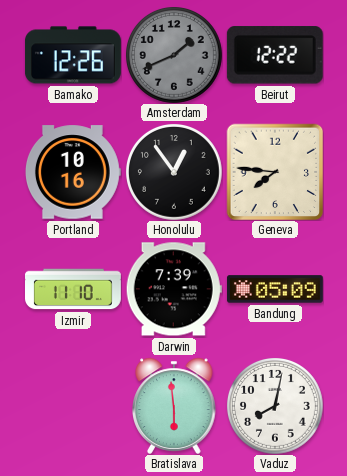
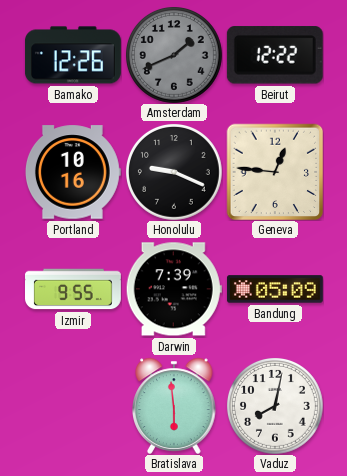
Honolulu: 12:54 -> 9:19
Geneva: 7:46 -> 12:46
Izmir: 11:10 -> 9:55
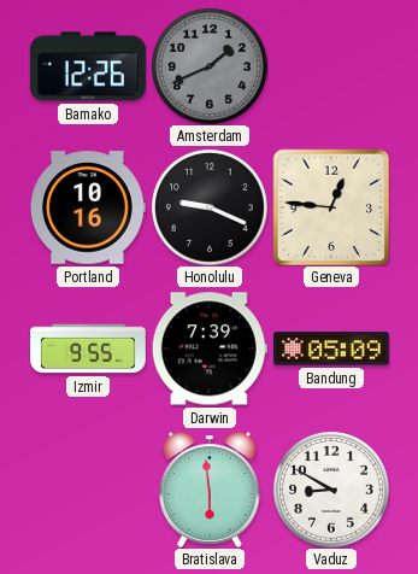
Beirut: 12:22 -> none
Vaduz: 8:02 -> 8:50
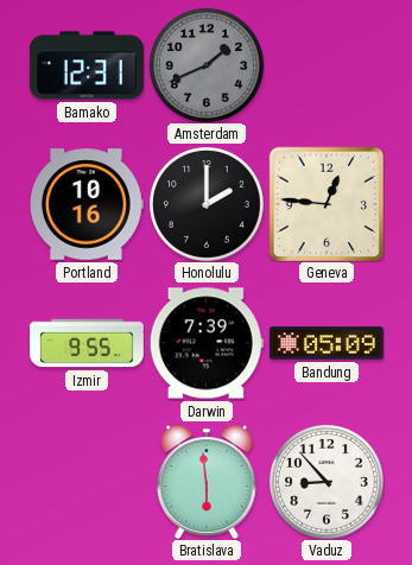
Bamako: 12:26 -> 12:31
Honolulu: 9:19 -> 2:00
Vaduz: 8:50 -> 8:53
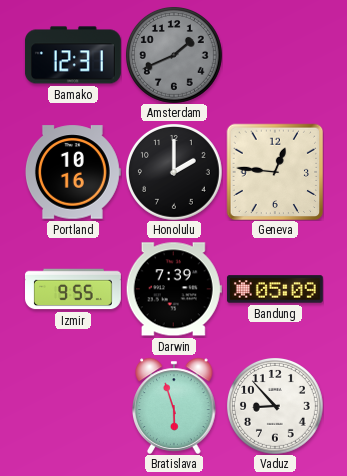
Bratislava: 5:59 -> 5:57
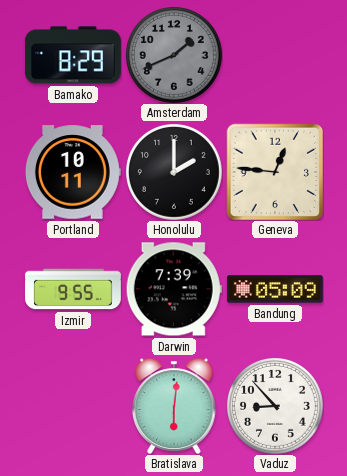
Bamako: 12:31 -> 8:29
Portland: 10:16 -> 10:11
Bratislava: 5:57 -> 6:01
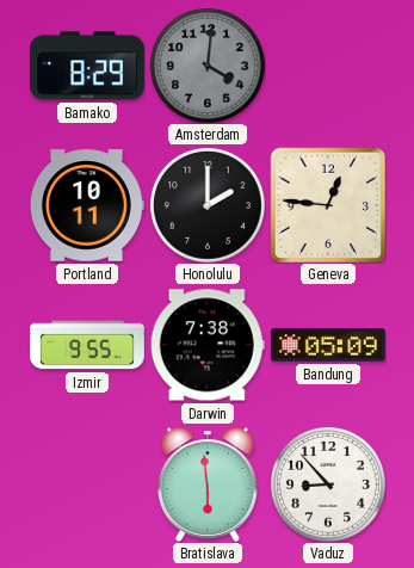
Amsterdam: 1:41 -> 4:01
Darwin: 7:39 -> 7:38
Bratislava: 6:01 -> 5:59
